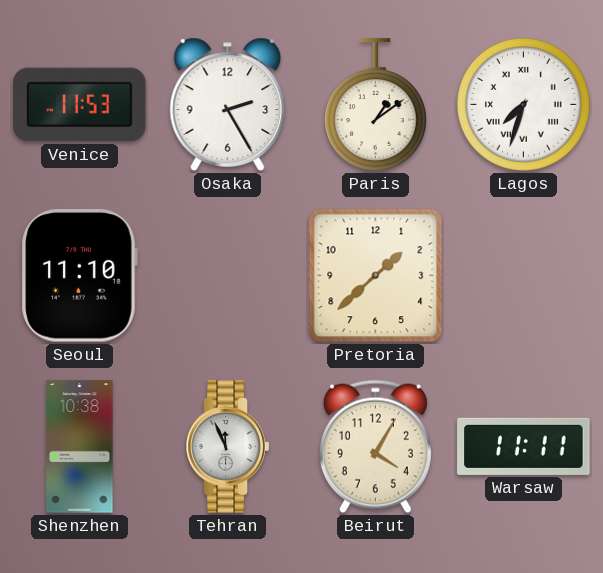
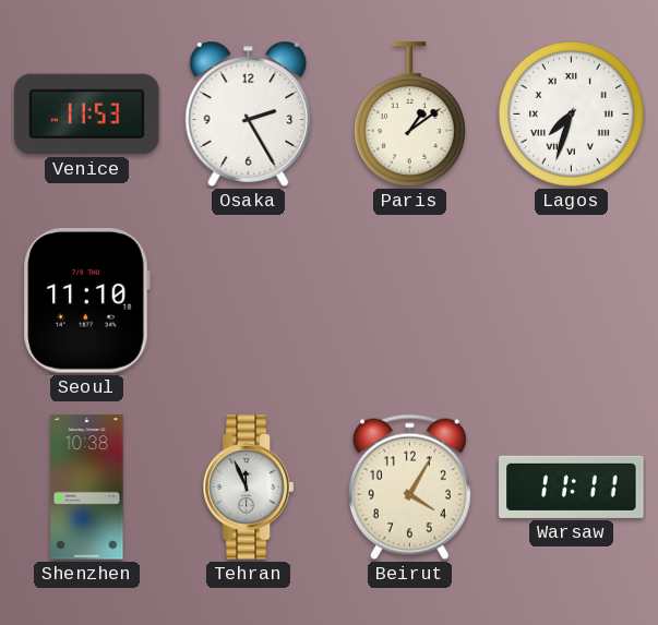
Pretoria: 1:38 -> none
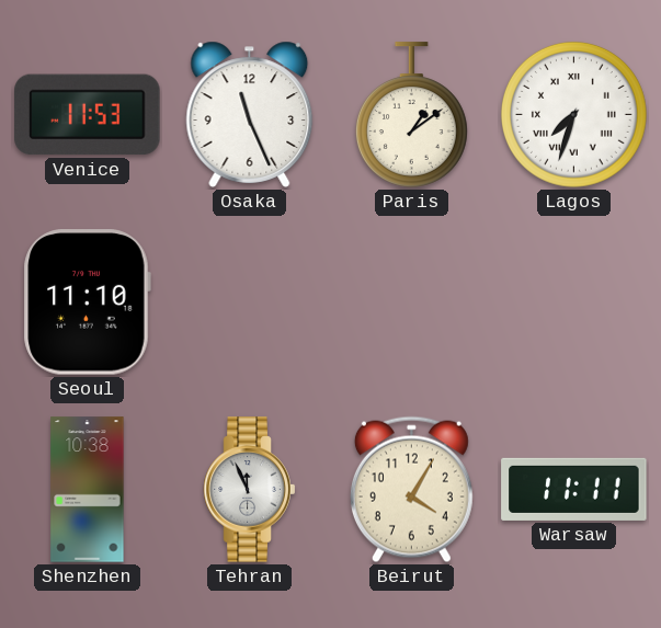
Osaka: 2:25 -> 11:26
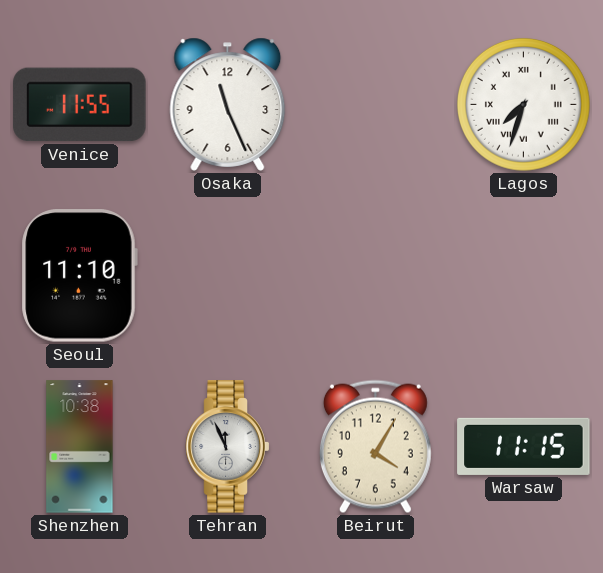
Venice: 11:53 -> 11:55
Paris: 1:09 -> none
Warsaw: 11:11 -> 11:15
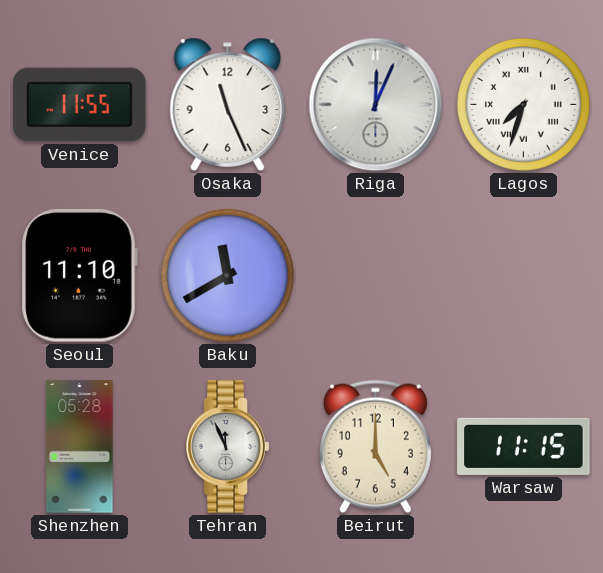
Riga: none -> 12:04
Baku: none -> 11:40
Shenzhen: 10:38 -> 05:28
Beirut: 4:05 -> 5:00
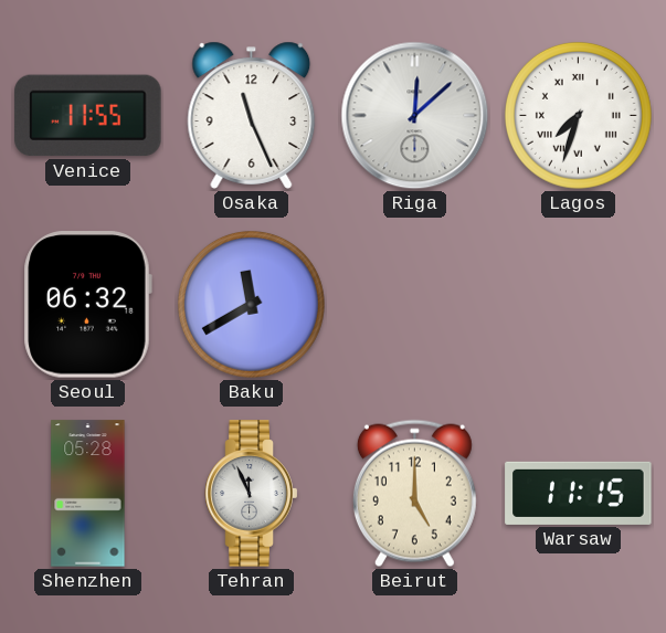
Riga: 12:04 -> 12:08
Seoul: 11:10 -> 06:32
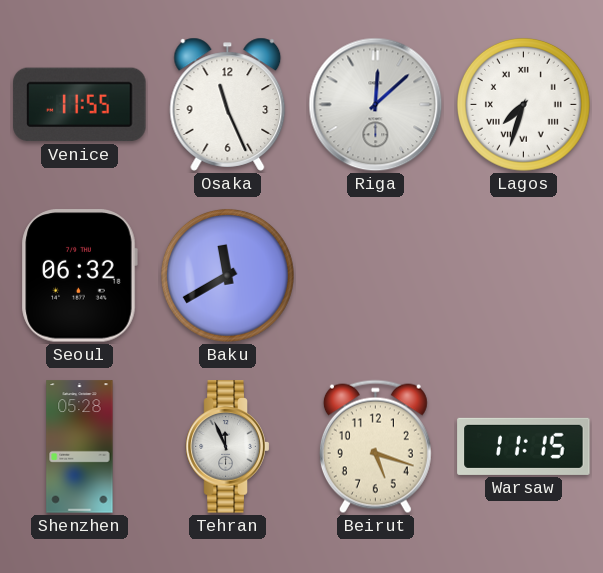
Beirut: 5:00 -> 5:18
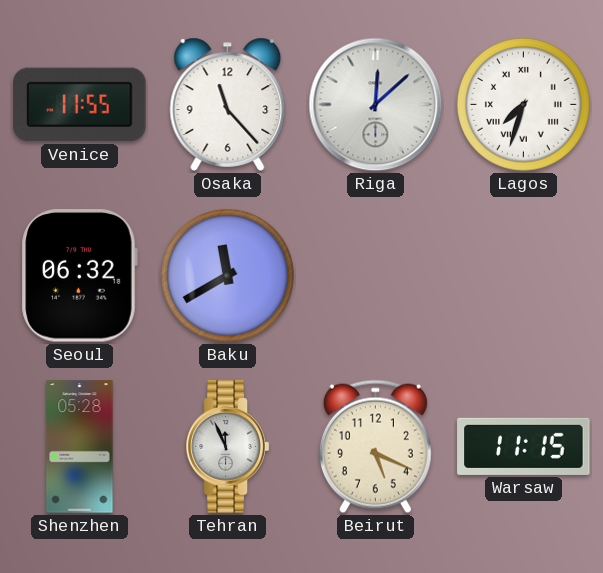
Osaka: 11:26 -> 11:23
Beirut: 5:18 -> 5:19
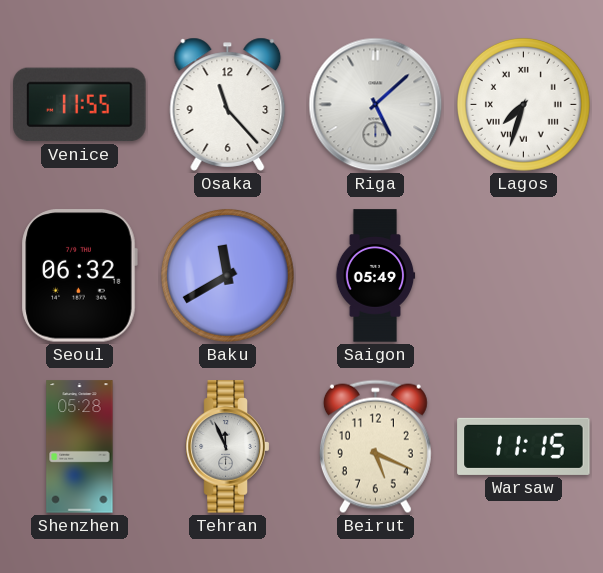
Riga: 12:08 -> 5:08
Saigon: none -> 05:49
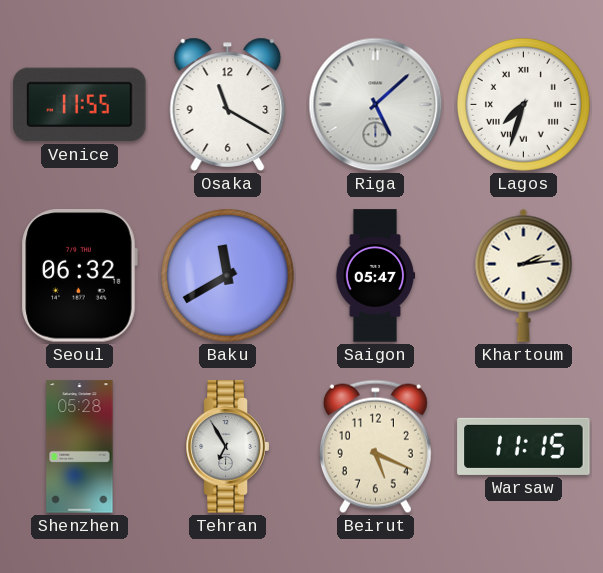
Osaka: 11:23 -> 11:20
Saigon: 05:49 -> 05:47
Khartoum: none -> 2:14
Tehran: 11:56 -> 6:55
